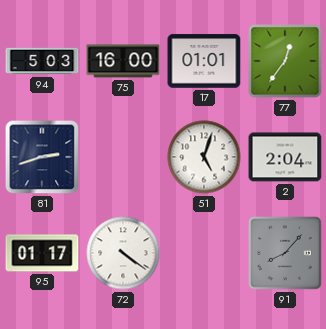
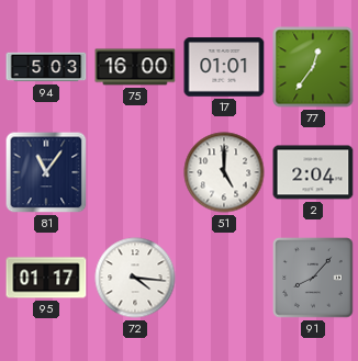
81: 2:42 -> 11:06
51: 5:03 -> 5:00
72: 4:21 -> 4:16
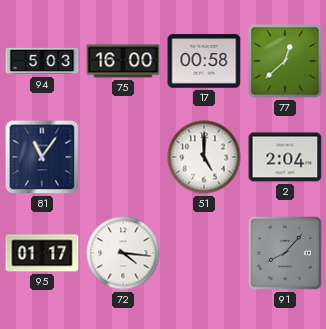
17: 01:01 -> 00:58
77: 12:36 -> 12:38
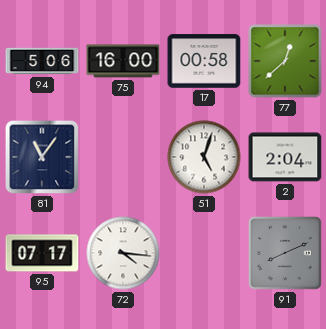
94: 5:03 -> 5:06
51: 5:00 -> 5:03
95: 01:17 -> 07:17
91: 8:07 -> 8:11
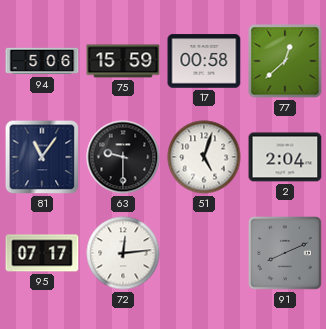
75: 16:00 -> 15:59
63: none -> 9:30
72: 4:16 -> 12:14
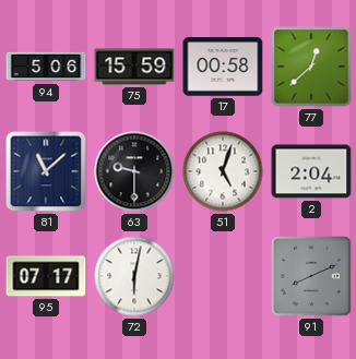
81: 11:06 -> 11:08
72: 12:14 -> 6:02
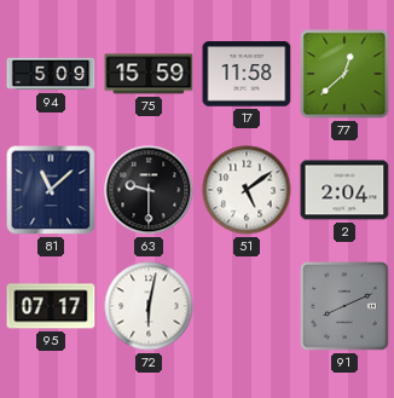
94: 5:06 -> 5:09
17: 00:58 -> 11:58
51: 5:03 -> 5:09
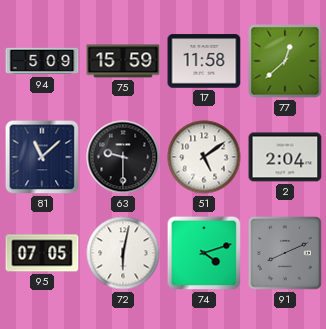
95: 07:17 -> 07:05
74: none -> 4:12
